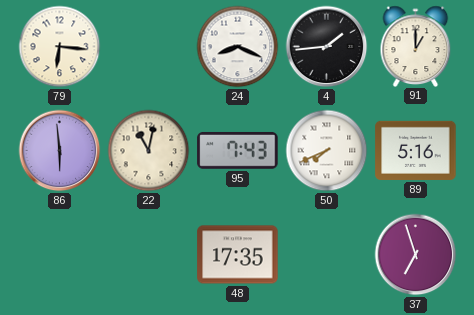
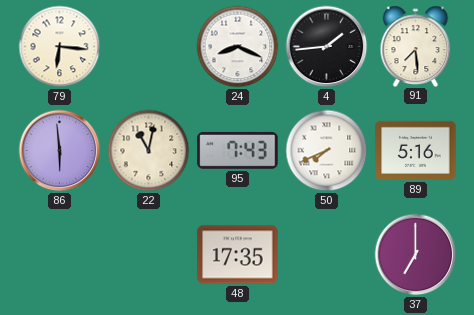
91: 1:00 -> 7:29
37: 6:57 -> 7:00
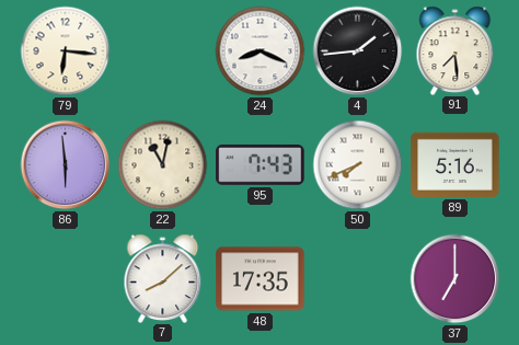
7: none -> 8:08
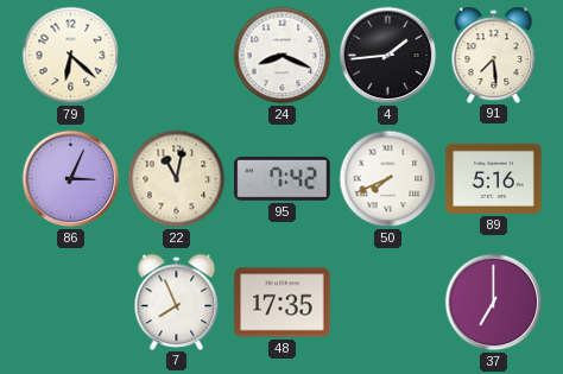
79: 6:16 -> 6:22
86: 5:59 -> 3:04
95: 7:43 -> 7:42
7: 8:08 -> 7:56
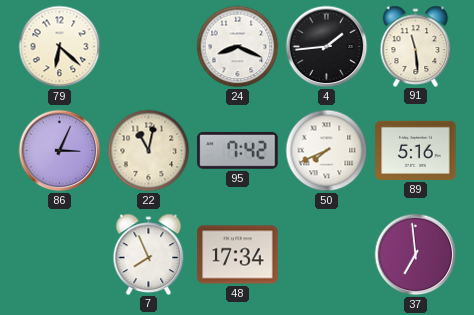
91: 7:29 -> 11:29
48: 17:35 -> 17:34
37: 7:00 -> 6:59
